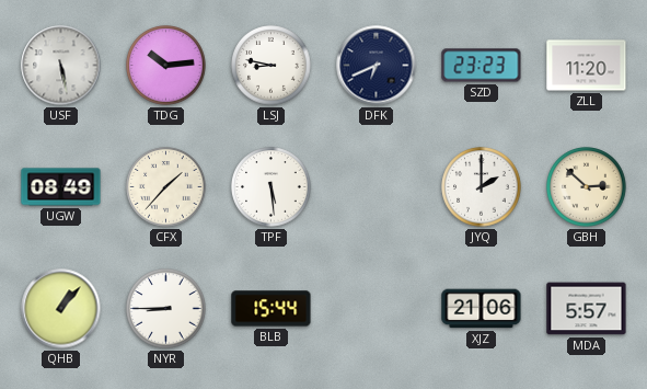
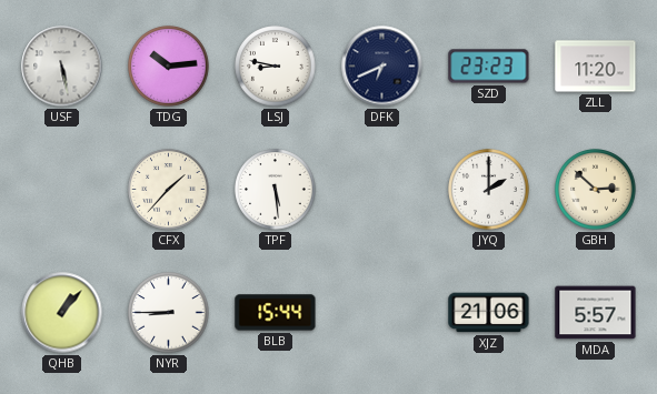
UGW: 08:49 -> none
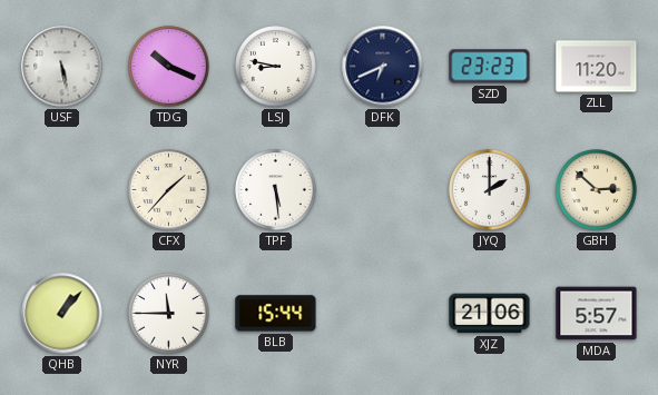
TDG: 10:14 -> 10:19
NYR: 8:45 -> 11:45
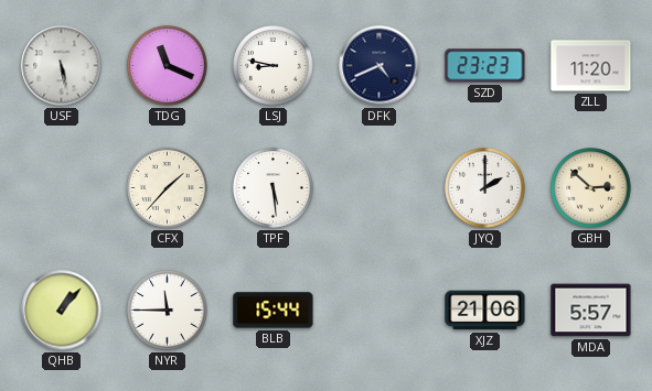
TDG: 10:19 -> 11:19
DFK: 6:41 -> 4:41
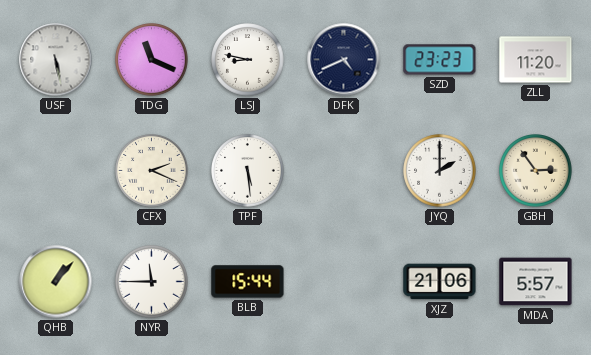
CFX: 1:37 -> 2:19
GBH: 2:52 -> 2:54
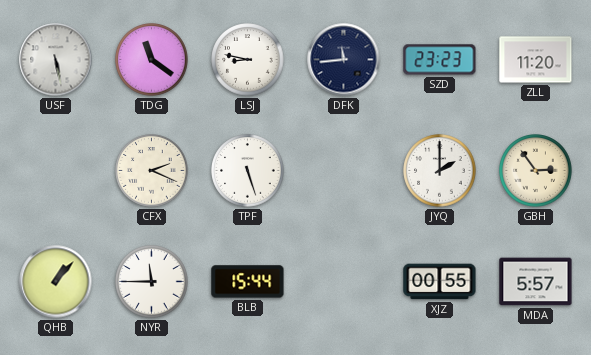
TDG: 11:19 -> 11:21
DFK: 4:41 -> 11:44
TPF: 5:29 -> 5:27
XJZ: 21:06 -> 00:55
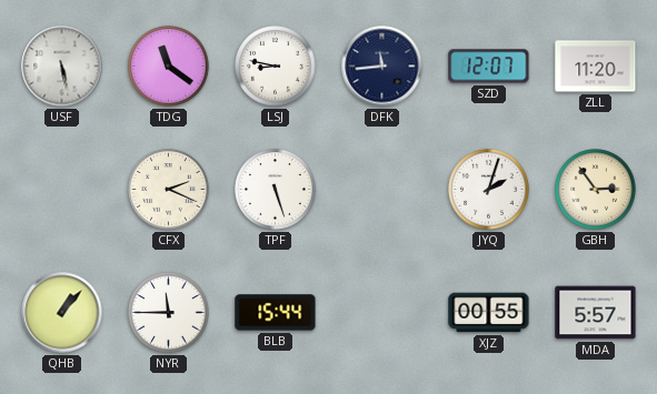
SZD: 23:23 -> 12:07
JYQ: 2:00 -> 2:03
